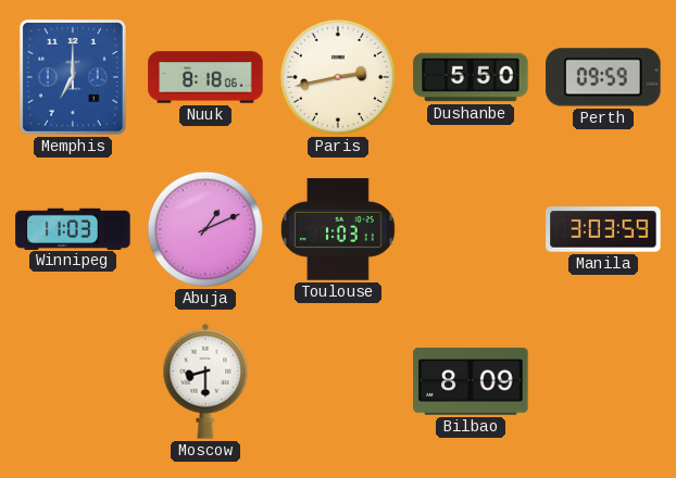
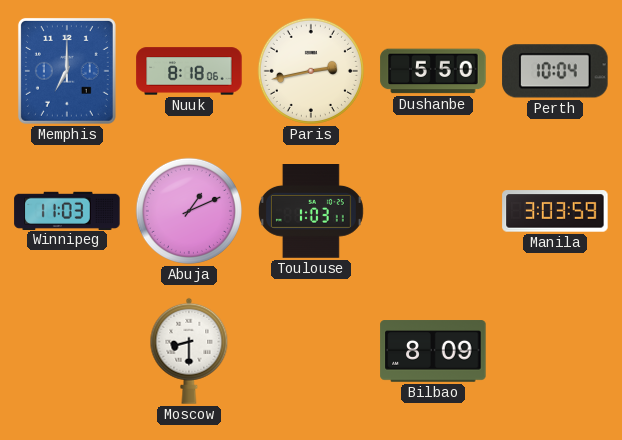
Perth: 09:59 -> 10:04
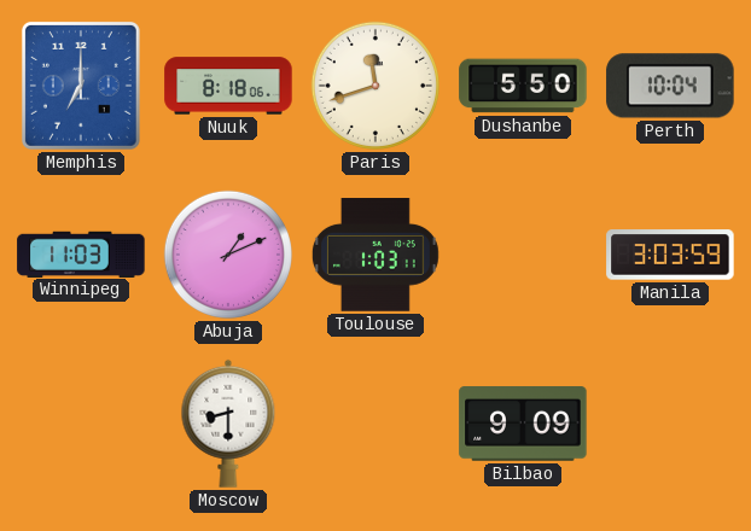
Paris: 2:43 -> 11:42
Bilbao: 8:09 -> 9:09
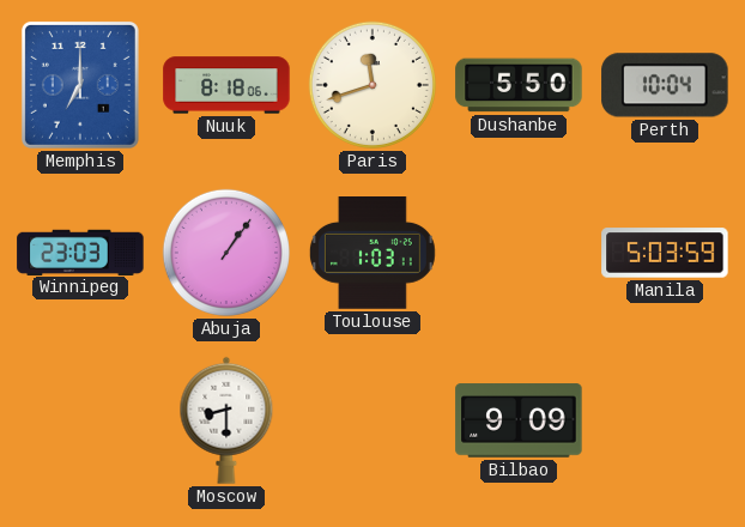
Winnipeg: 11:03 -> 23:03
Abuja: 1:11 -> 1:06
Manila: 3:03 -> 5:03
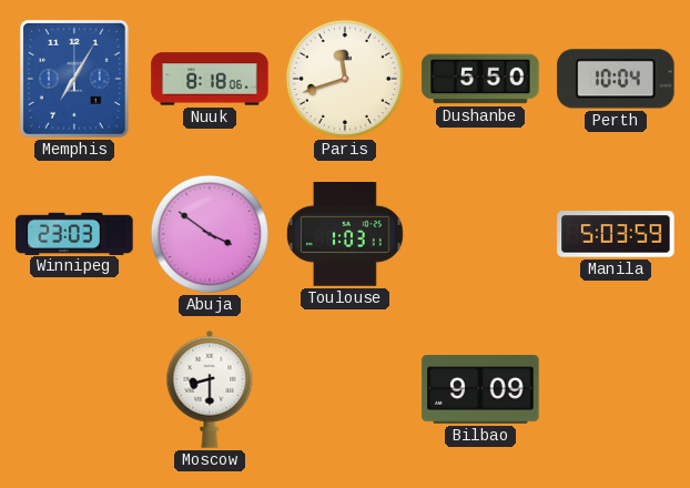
Memphis: 7:00 -> 7:05
Abuja: 1:06 -> 3:51
